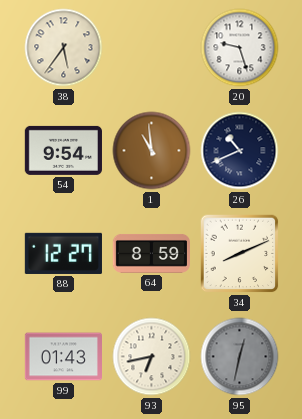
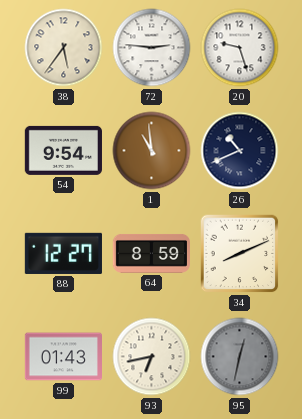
72: none -> 2:46
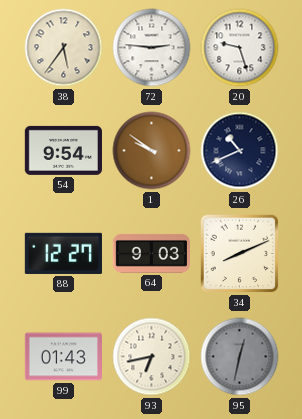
1: 10:59 -> 9:51
64: 8:59 -> 9:03
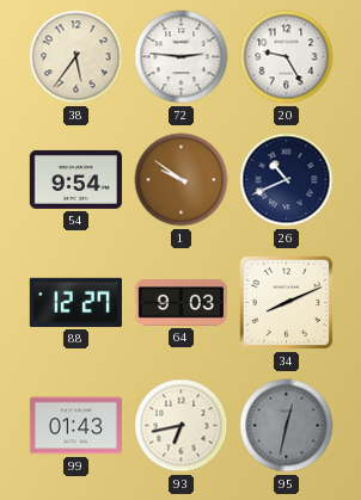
20: 9:27 -> 9:25
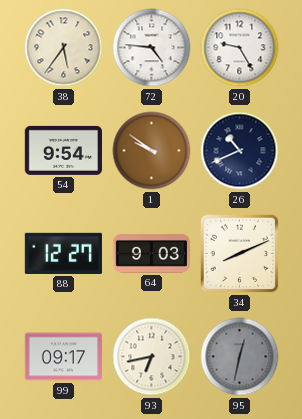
72: 2:46 -> 4:46
99: 01:43 -> 09:17
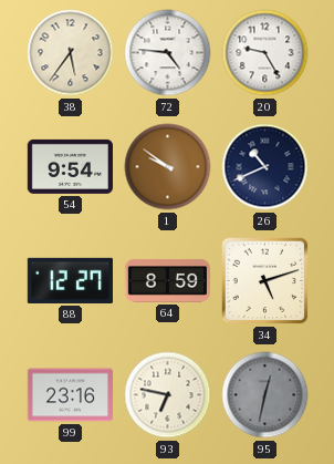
64: 9:03 -> 8:59
34: 8:11 -> 5:12
99: 09:17 -> 23:16
93: 6:43 -> 6:47
